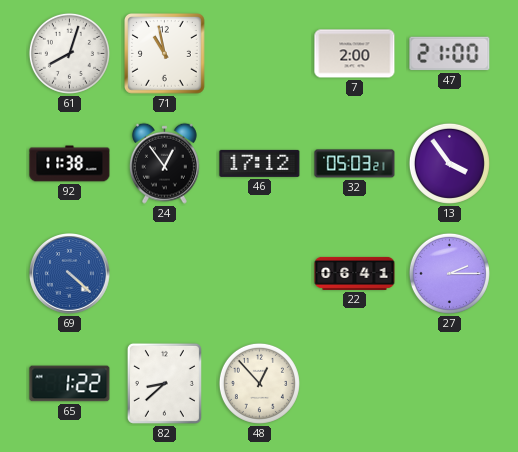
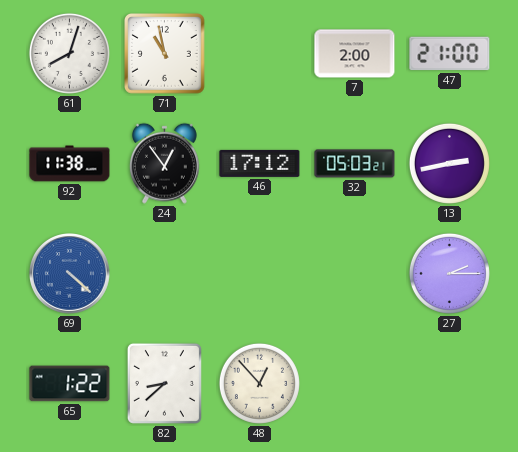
13: 3:54 -> 2:43
22: 06:41 -> none
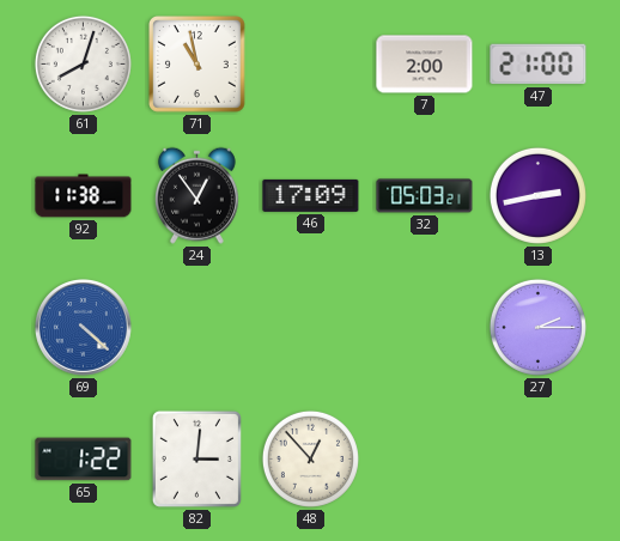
46: 17:12 -> 17:09
82: 8:38 -> 3:01
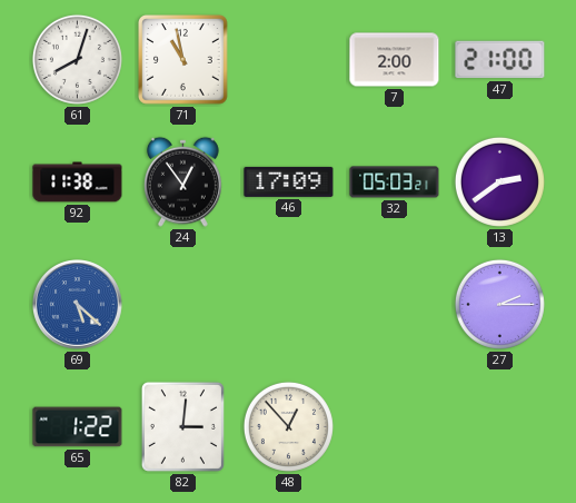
13: 2:43 -> 2:39
69: 4:22 -> 5:22
